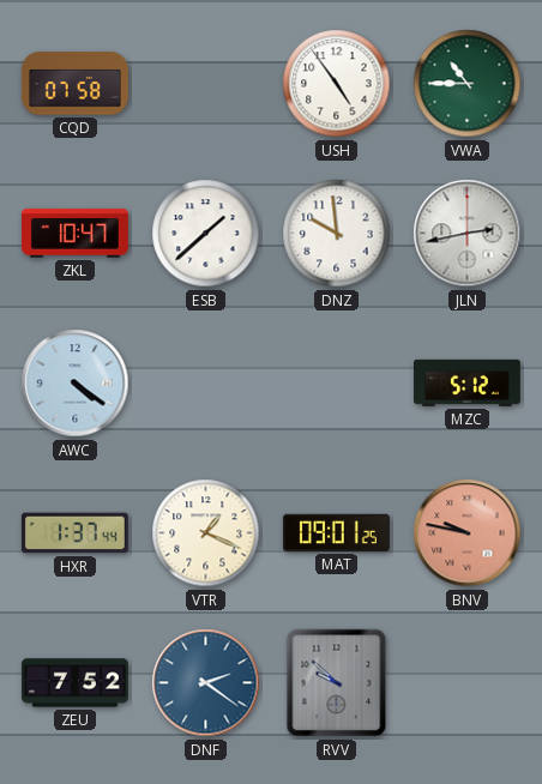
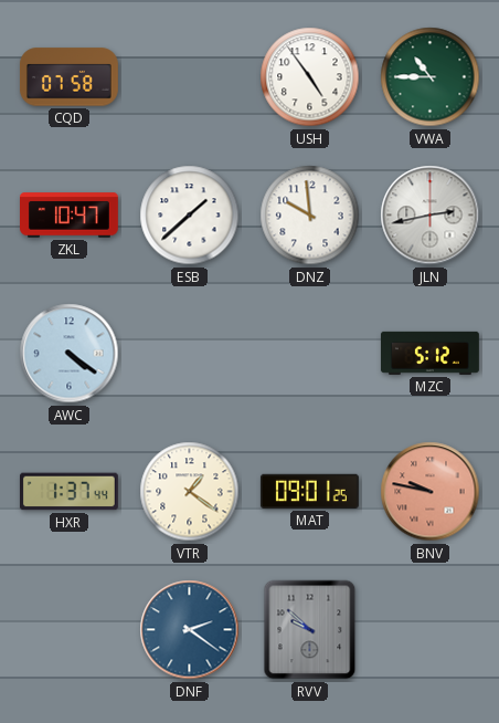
VTR: 1:19 -> 1:21
ZEU: 7:52 -> none
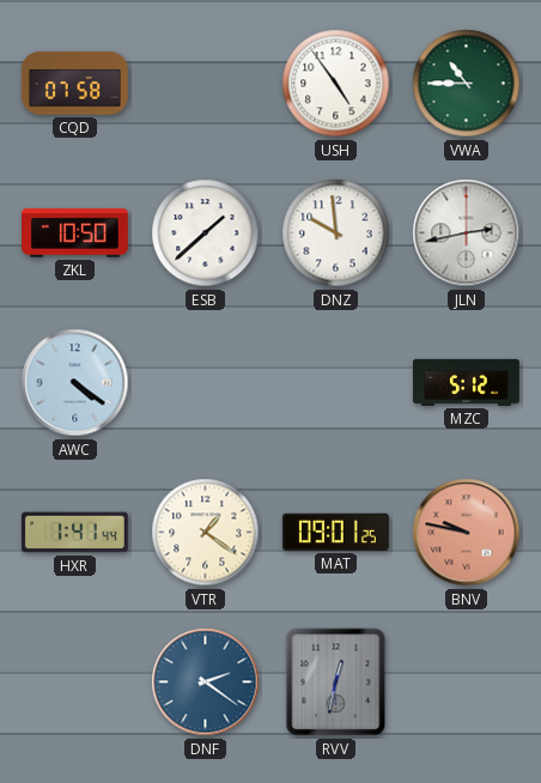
ZKL: 10:47 -> 10:50
HXR: 1:37 -> 1:41
RVV: 9:52 -> 12:32
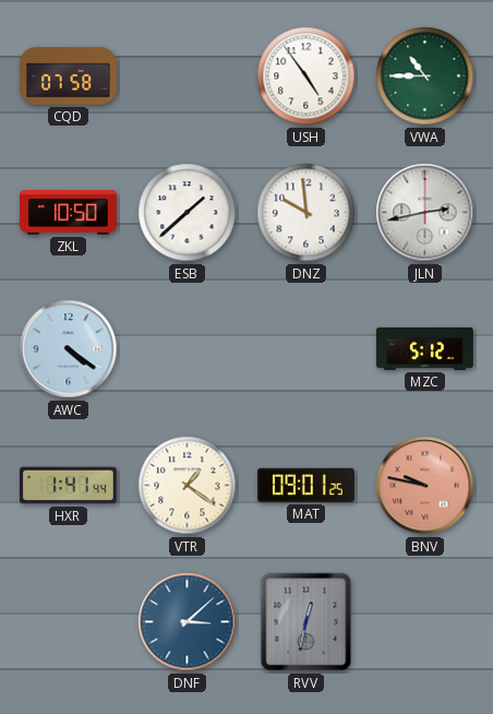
DNF: 2:21 -> 3:08
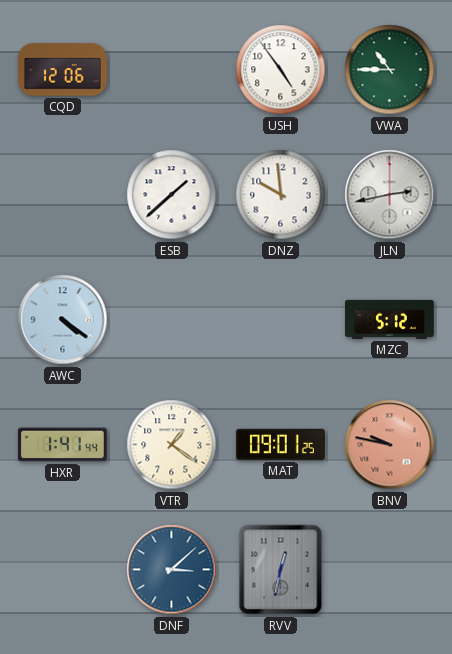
CQD: 07:58 -> 12:06
ZKL: 10:50 -> none
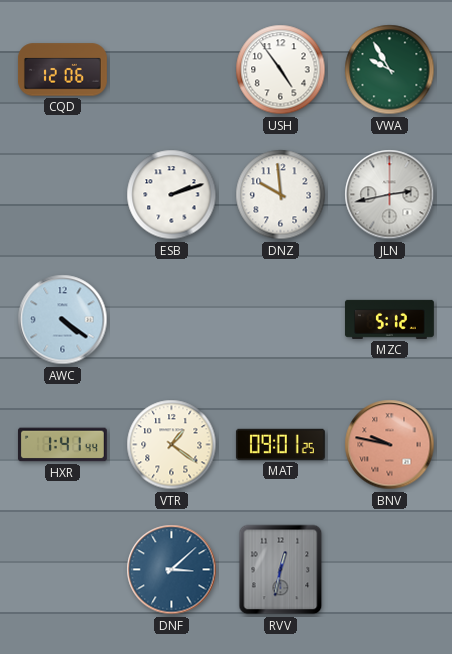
VWA: 10:45 -> 9:55
ESB: 1:38 -> 2:12
